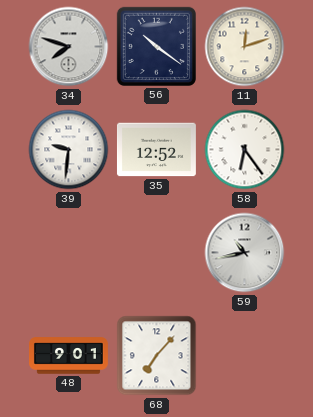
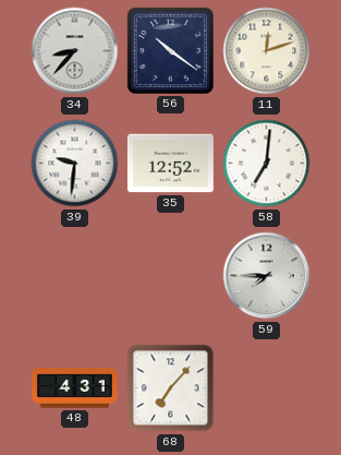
34: 7:48 -> 8:37
58: 6:24 -> 7:01
59: 10:43 -> 7:45
48: 9:01 -> 4:31
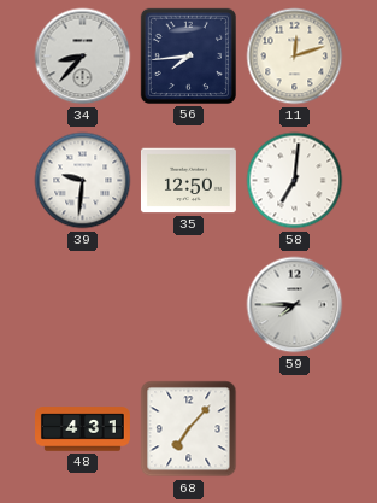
56: 10:21 -> 7:44
35: 12:52 -> 12:50
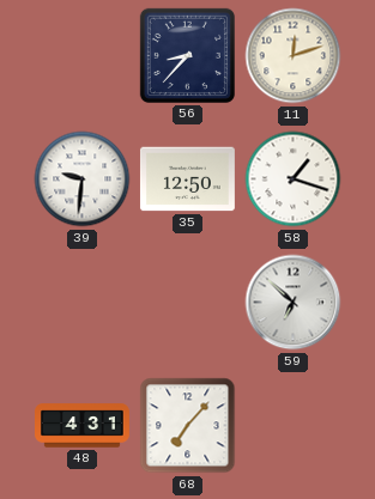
34: 8:37 -> none
56: 7:44 -> 8:37
58: 7:01 -> 1:18
59: 7:45 -> 6:52
